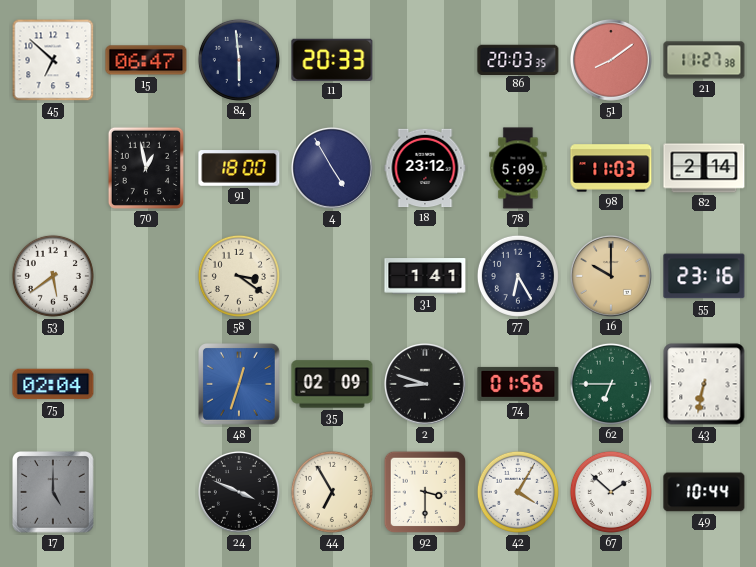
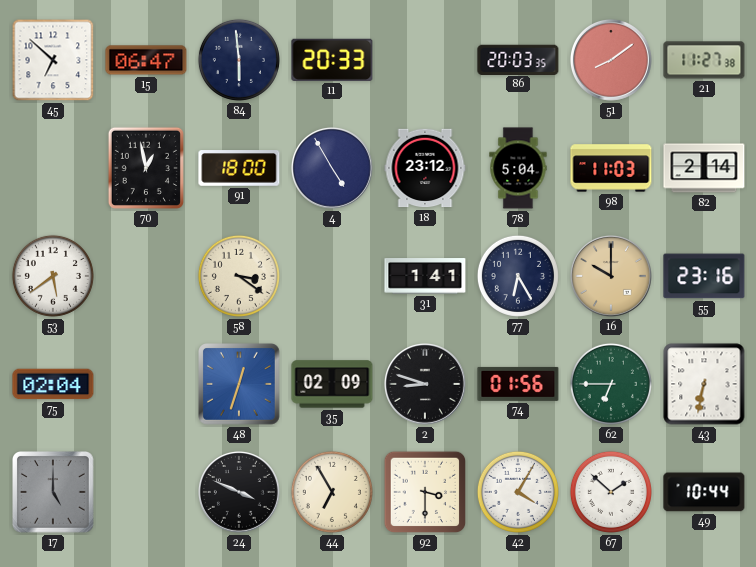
78: 5:09 -> 5:04
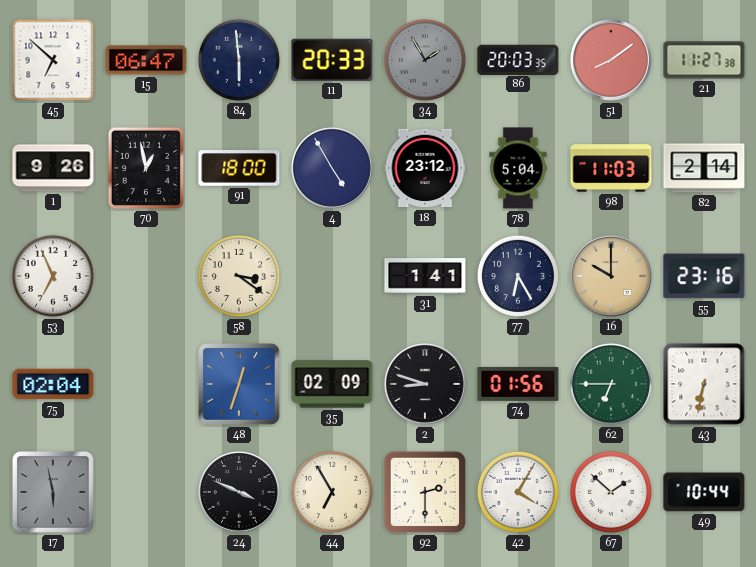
34: none -> 1:55
1: none -> 9:26
53: 5:39 -> 6:56
17: 5:00 -> 5:58
92: 3:30 -> 2:30
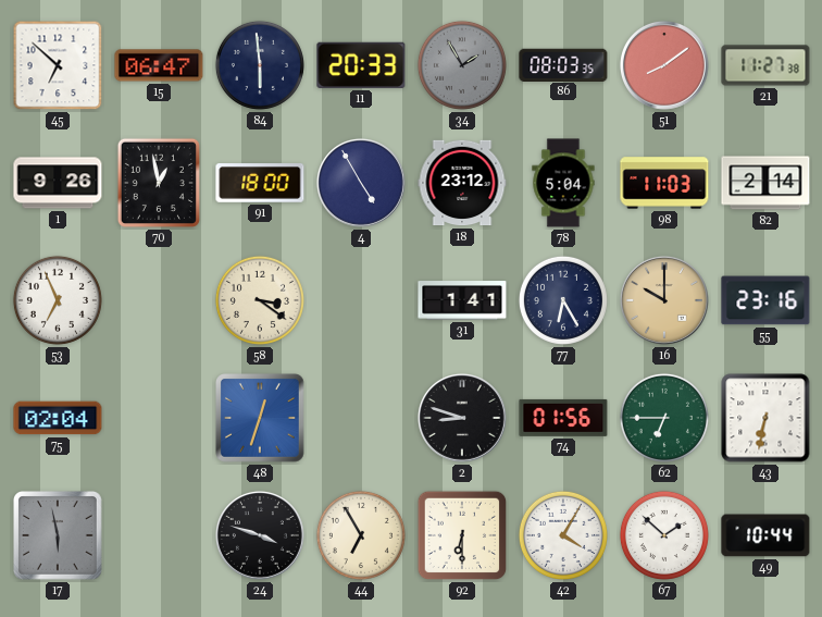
86: 20:03 -> 08:03
35: 02:09 -> none
24: 3:49 -> 3:48
92: 2:30 -> 6:30
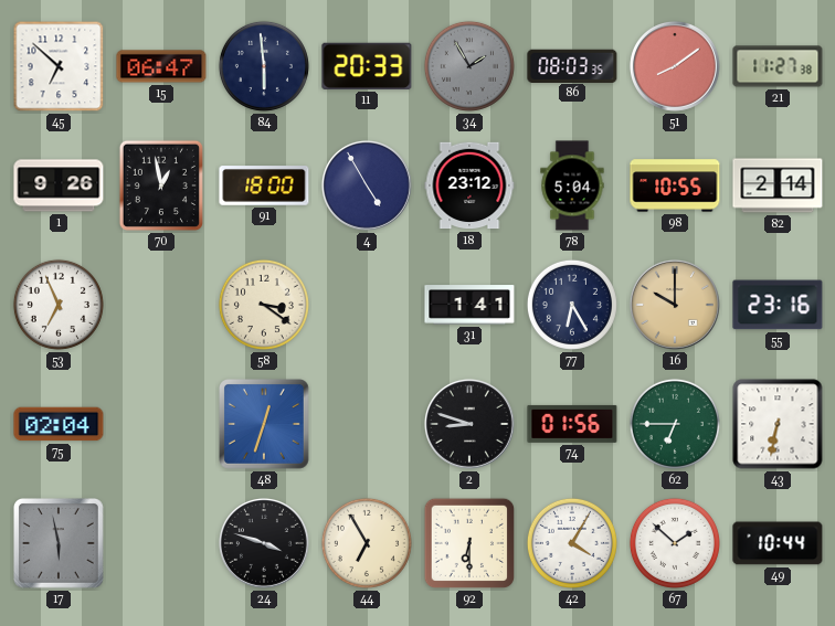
98: 11:03 -> 10:55
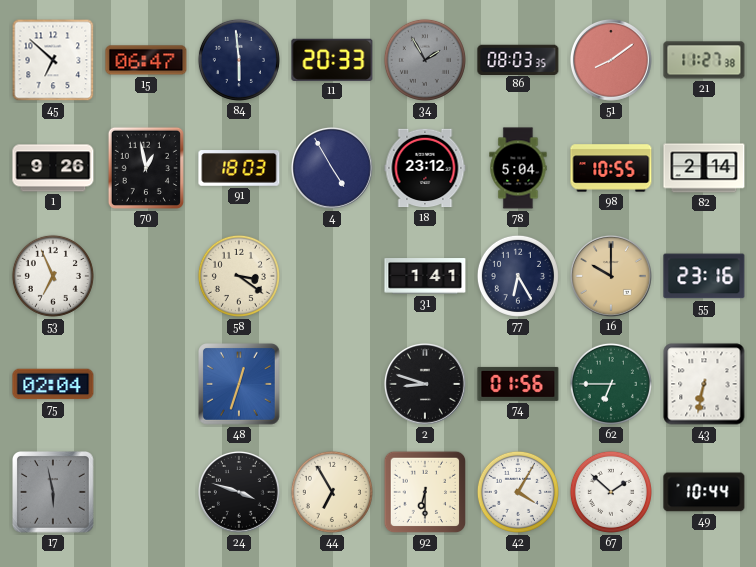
91: 18:00 -> 18:03
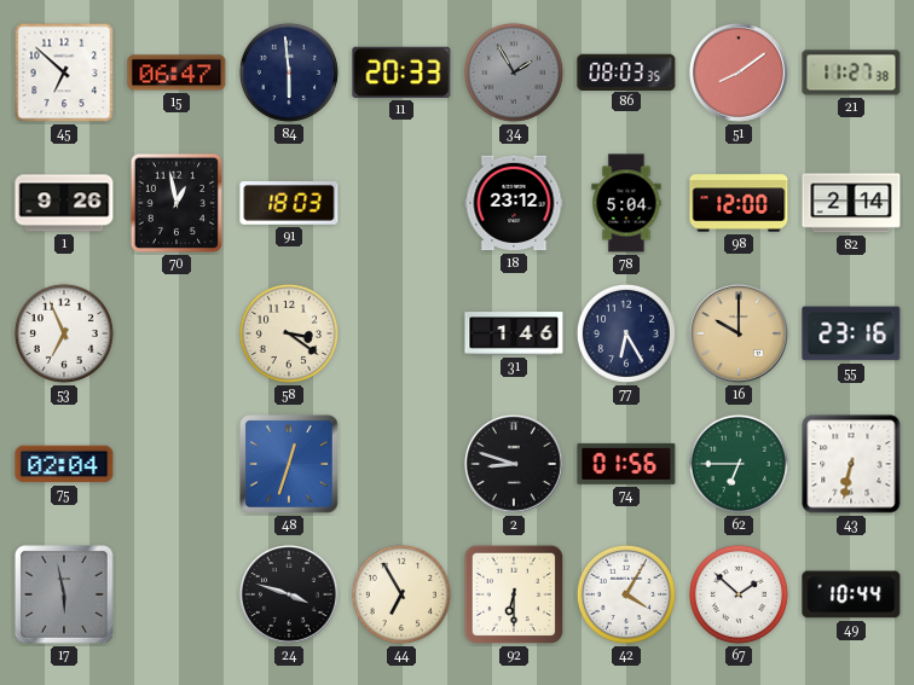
4: 4:55 -> none
98: 10:55 -> 12:00
31: 1:41 -> 1:46
